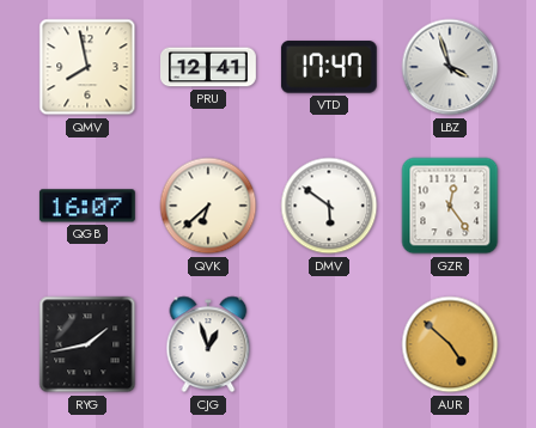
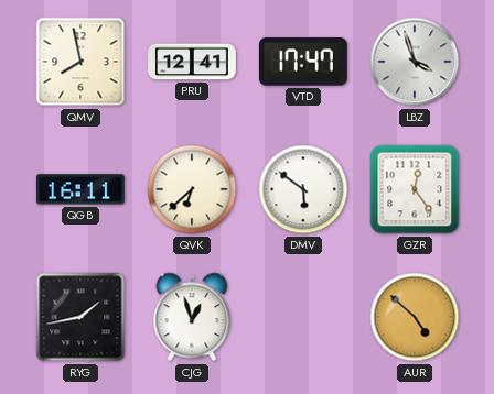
QGB: 16:07 -> 16:11
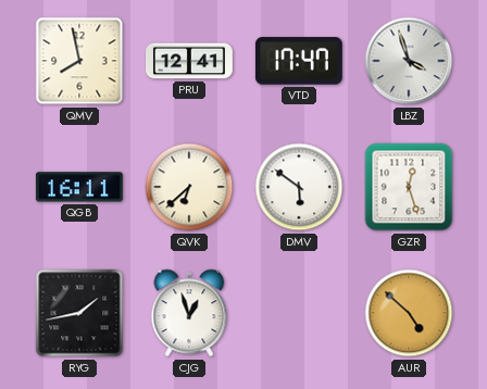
GZR: 12:24 -> 12:27
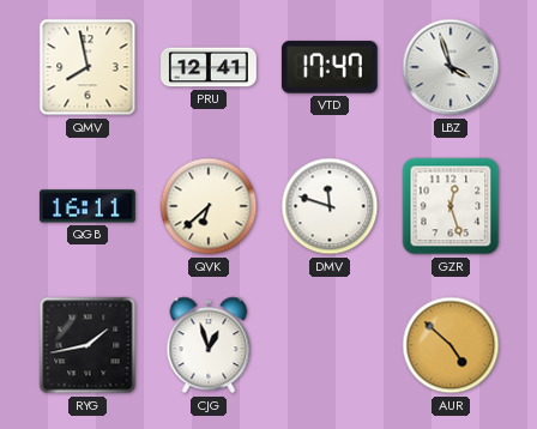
DMV: 5:51 -> 11:48
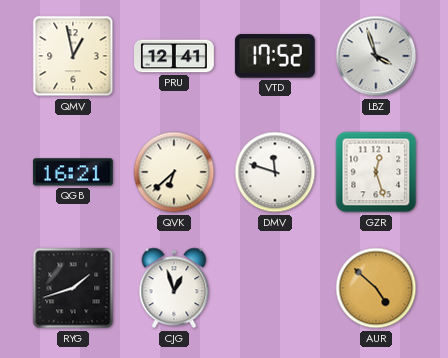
QMV: 7:58 -> 12:58
VTD: 17:47 -> 17:52
QGB: 16:11 -> 16:21
RYG: 1:43 -> 1:42
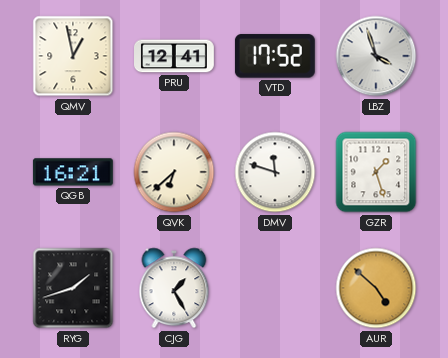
GZR: 12:27 -> 1:27
CJG: 12:57 -> 1:25
